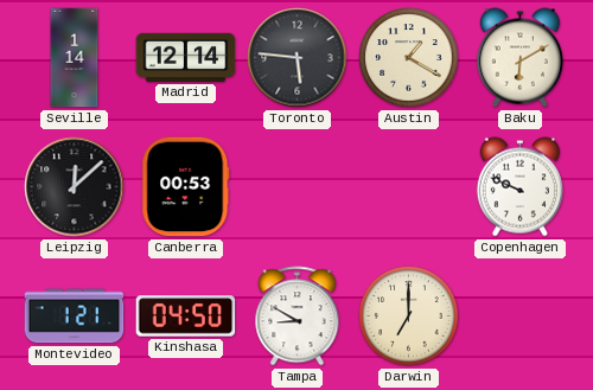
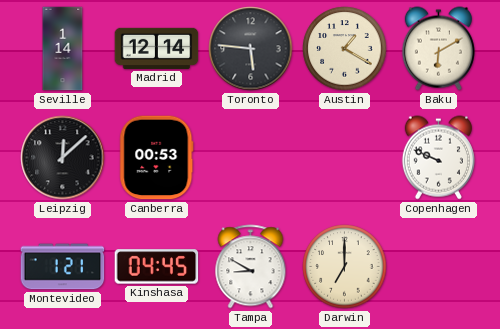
Kinshasa: 04:50 -> 04:45
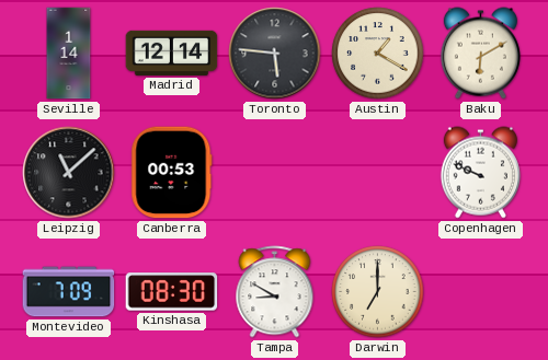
Leipzig: 12:08 -> 11:08
Montevideo: 1:21 -> 7:09
Kinshasa: 04:45 -> 08:30
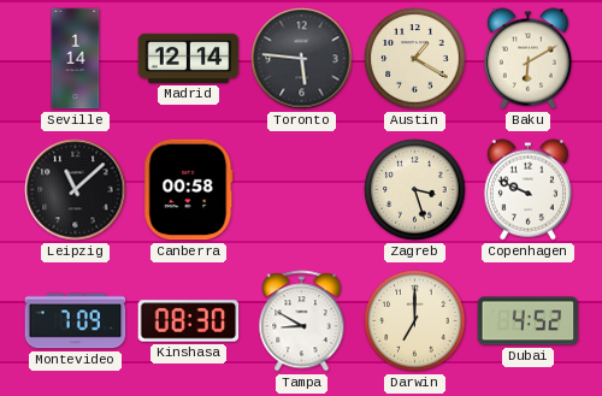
Canberra: 00:53 -> 00:58
Zagreb: none -> 3:27
Dubai: none -> 4:52
